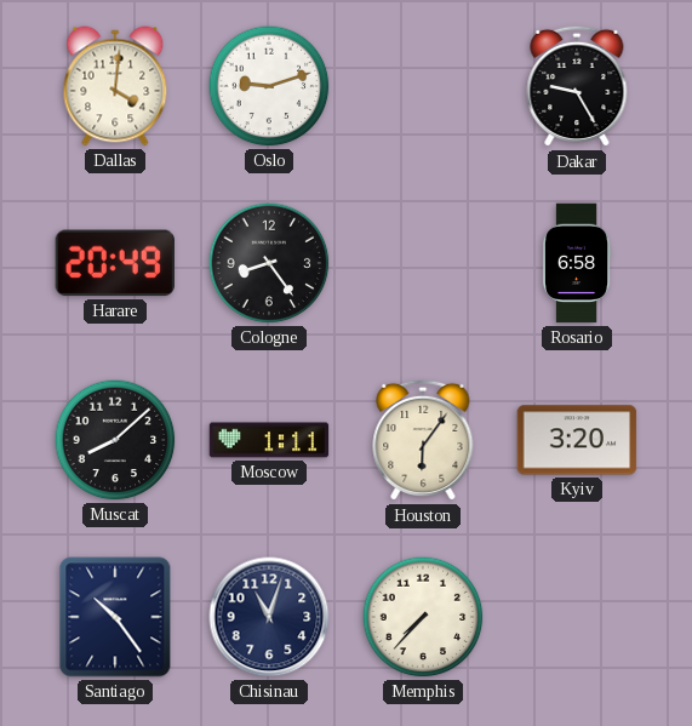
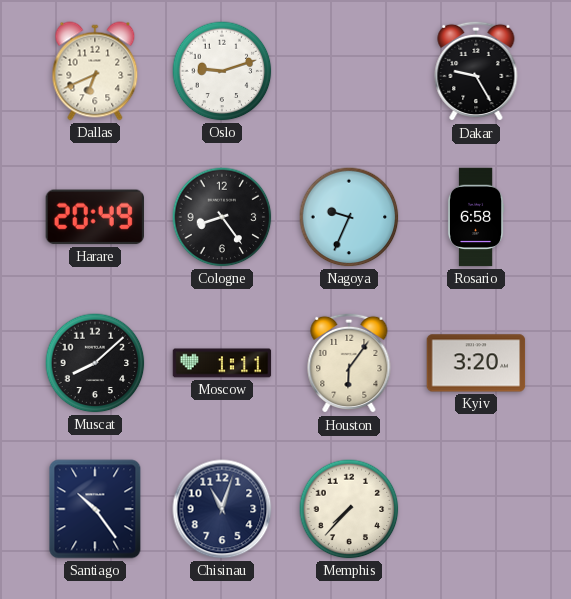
Dallas: 4:01 -> 6:41
Nagoya: none -> 9:34
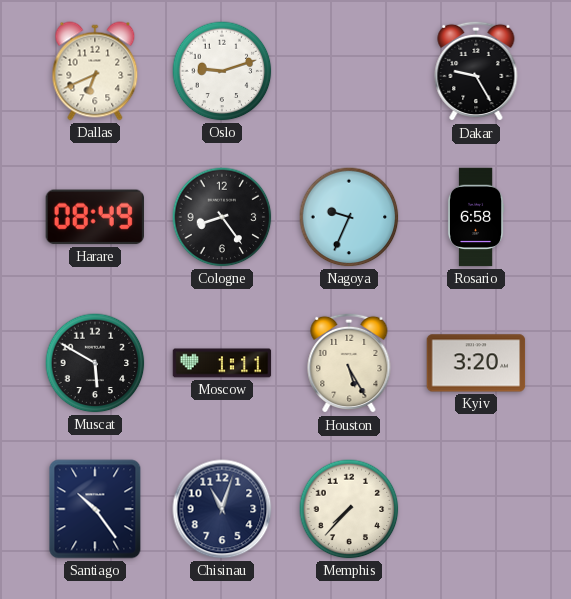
Harare: 20:49 -> 08:49
Muscat: 8:08 -> 5:50
Houston: 6:06 -> 5:25
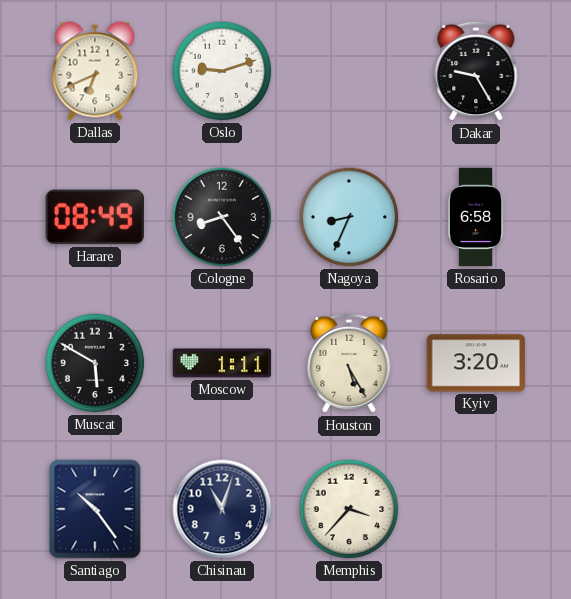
Nagoya: 9:34 -> 8:34
Memphis: 7:37 -> 3:37
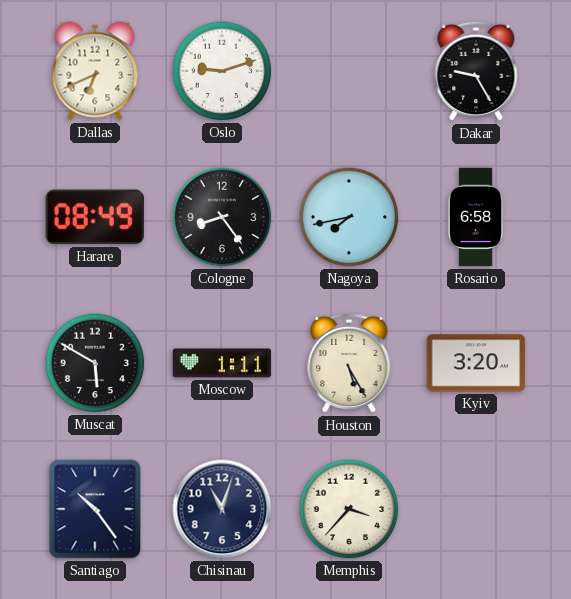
Nagoya: 8:34 -> 7:43
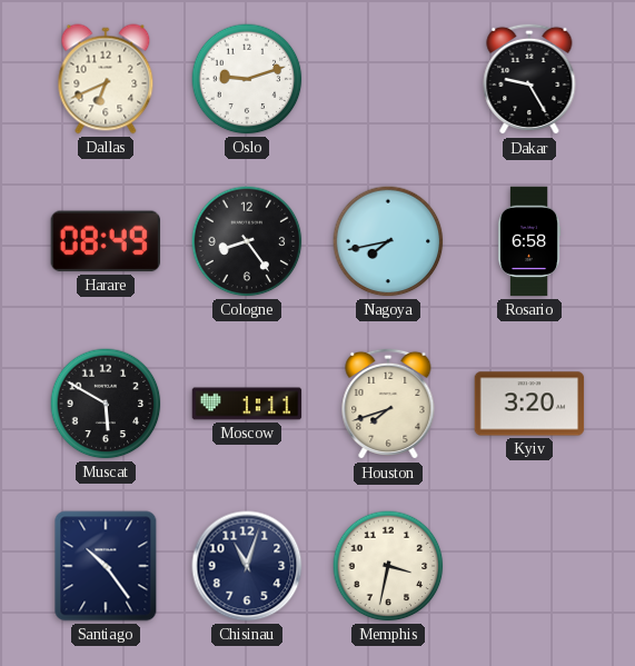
Houston: 5:25 -> 7:42
Memphis: 3:37 -> 3:32
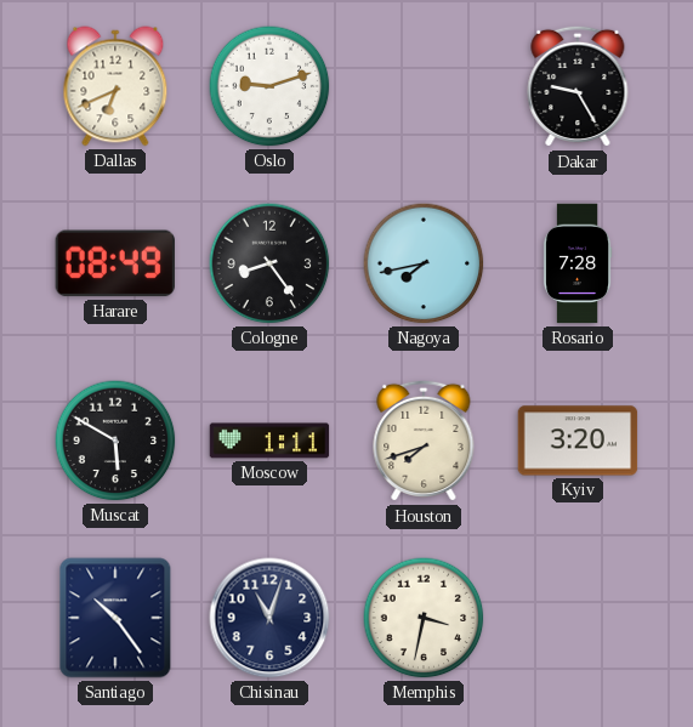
Rosario: 6:58 -> 7:28
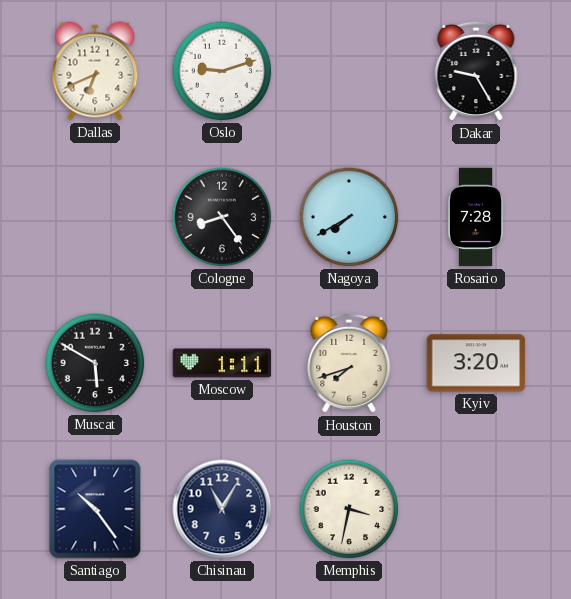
Harare: 08:49 -> none
Nagoya: 7:43 -> 7:40
Chisinau: 11:03 -> 11:05
